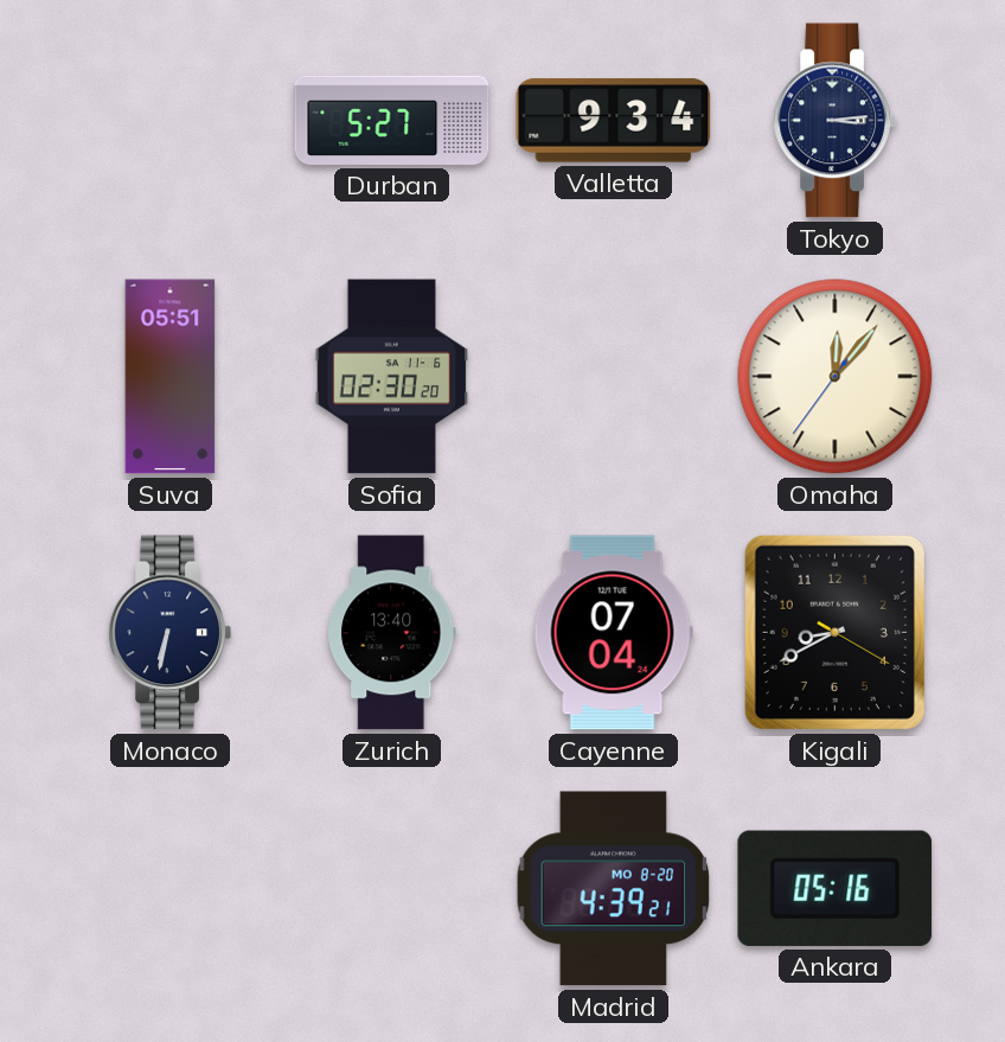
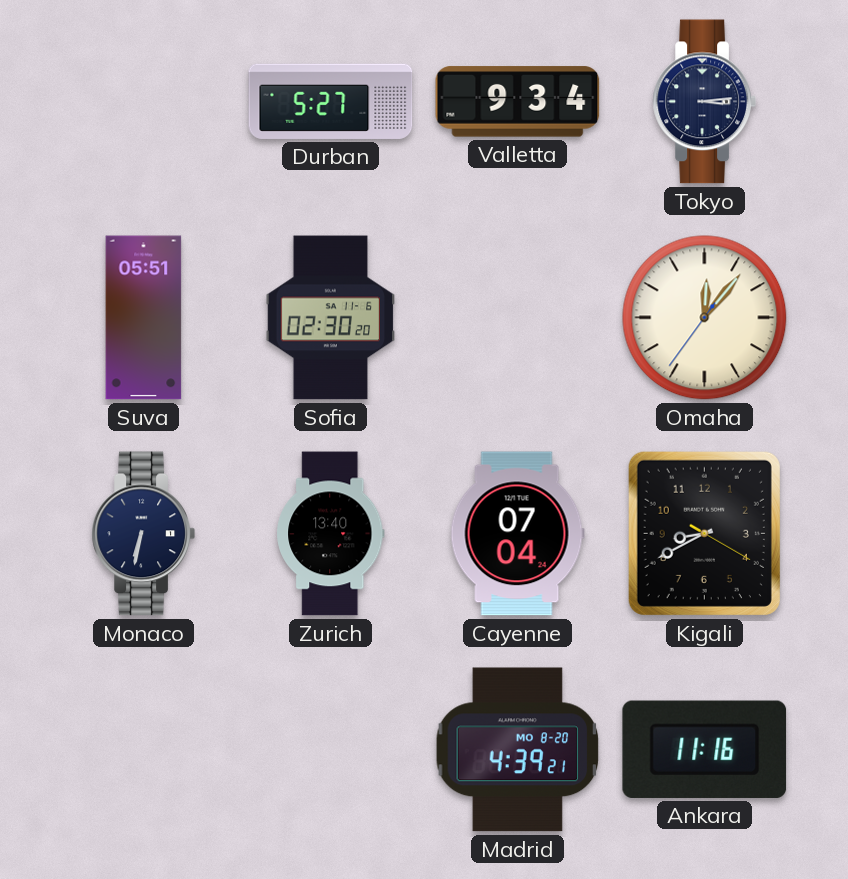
Ankara: 05:16 -> 11:16
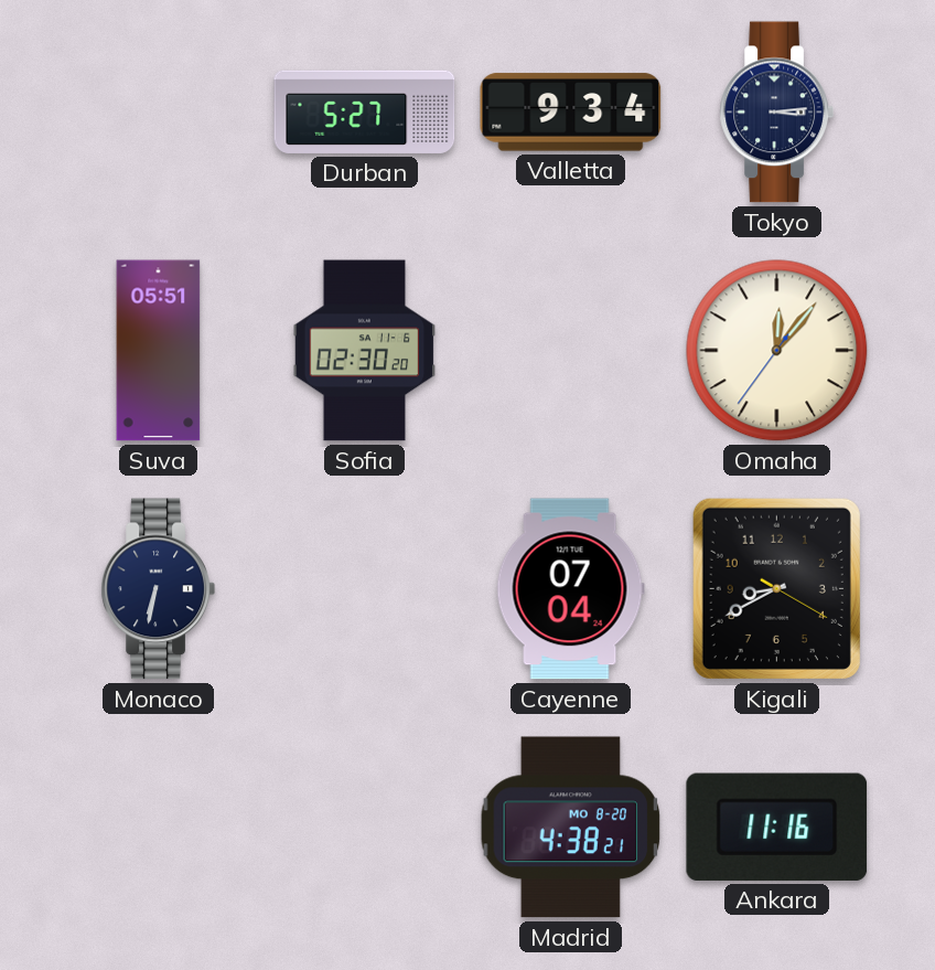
Zurich: 13:40 -> none
Madrid: 4:39 -> 4:38
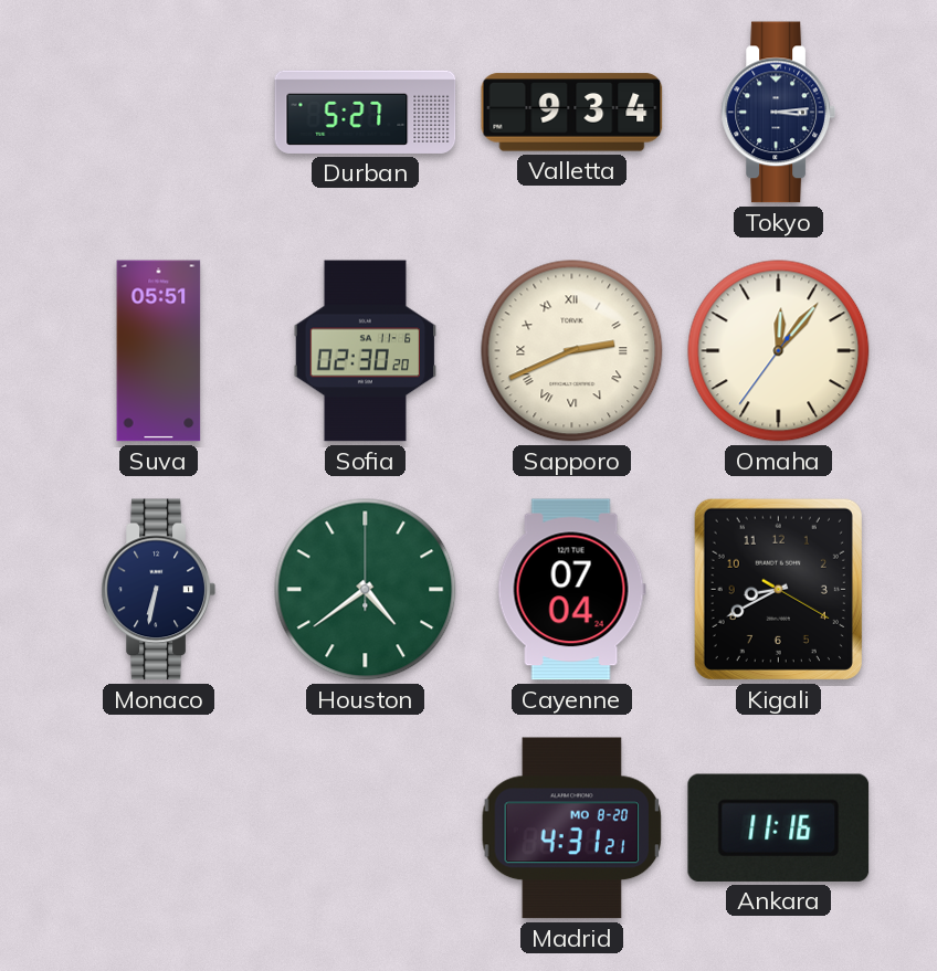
Sapporo: none -> 2:41
Houston: none -> 4:39
Madrid: 4:38 -> 4:31
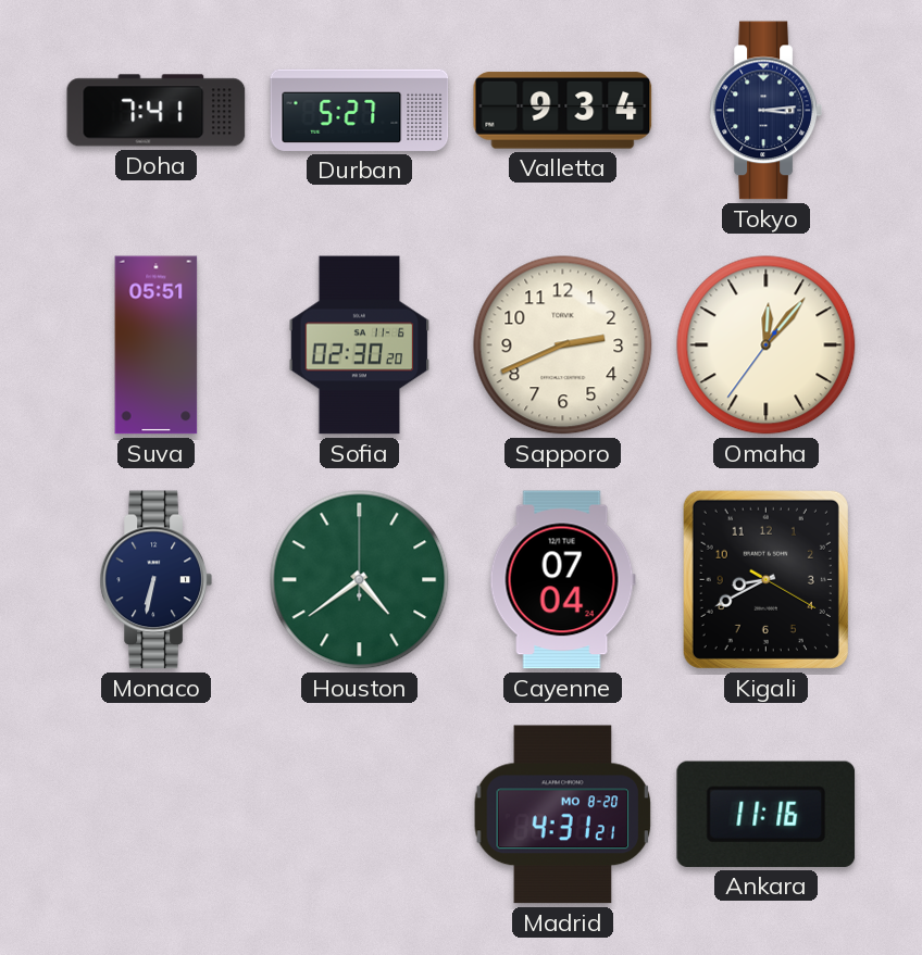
Doha: none -> 7:41
Sapporo numerals: Roman -> Arabic
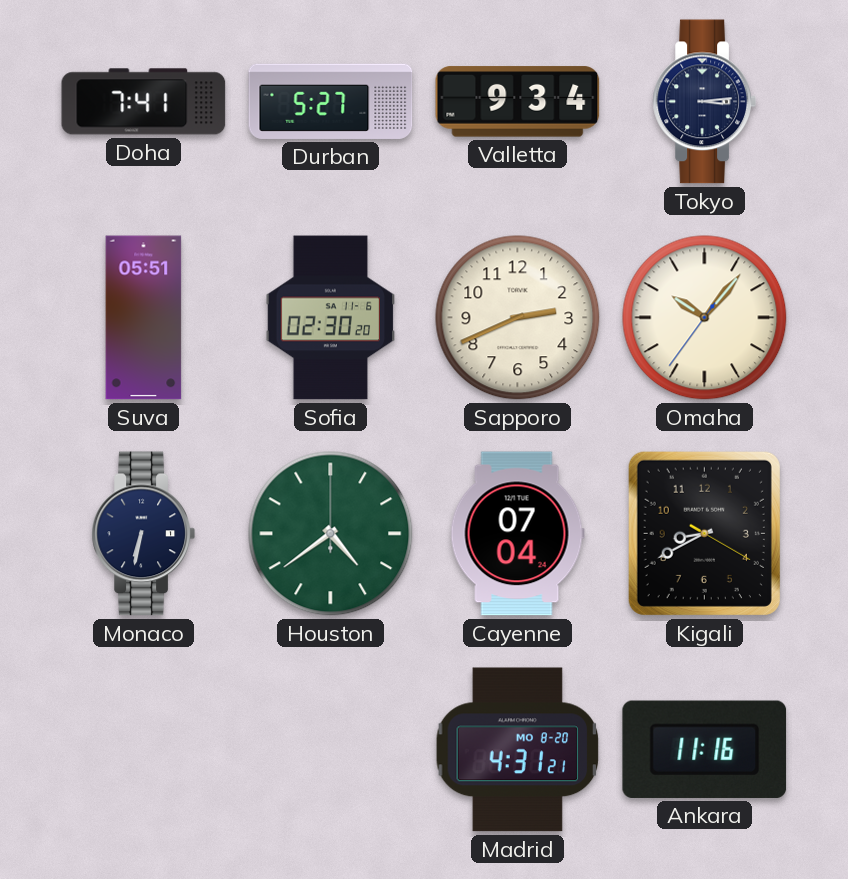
Omaha: 12:06 -> 10:06
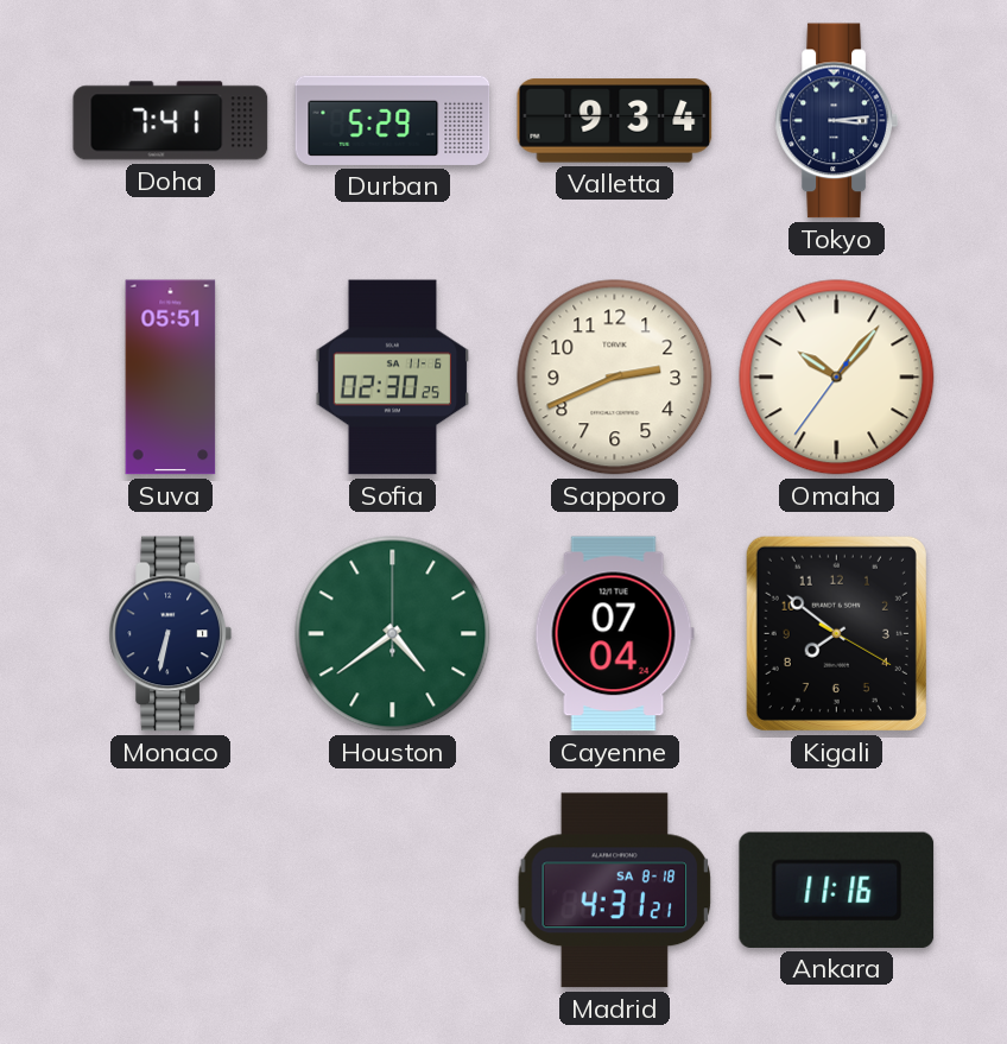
Durban: 5:27 -> 5:29
Sofia: 02:30:20 -> 02:30:25
Kigali: 8:40 -> 7:51
Madrid date: MO 8-20 -> SA 8-18
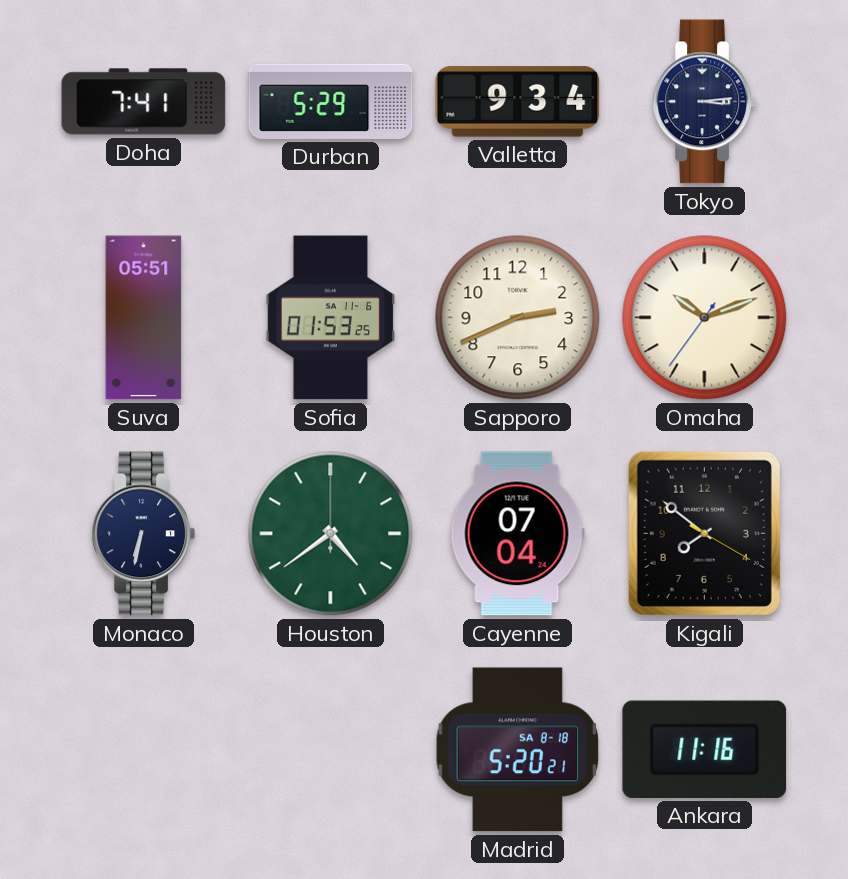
Sofia: 02:30 -> 01:53
Omaha: 10:06 -> 10:11
Madrid: 4:31 -> 5:20
